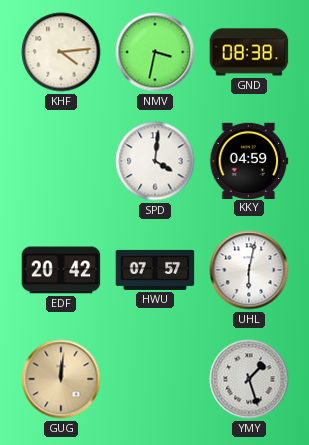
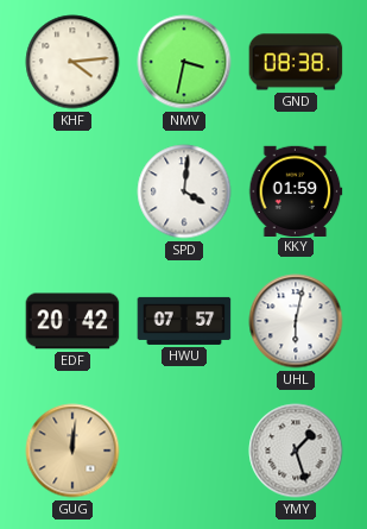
KKY: 04:59 -> 01:59
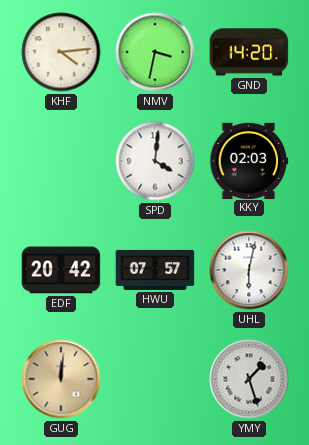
GND: 08:38 -> 14:20
KKY: 01:59 -> 02:03
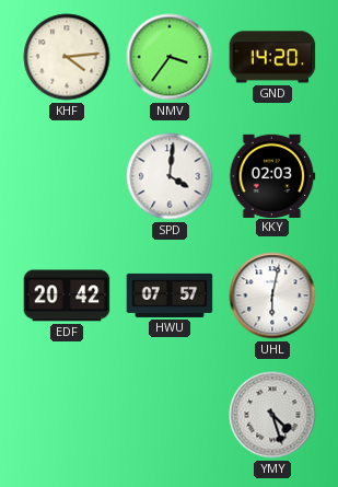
NMV: 3:32 -> 3:36
GUG: 12:01 -> none
YMY: 1:27 -> 4:27
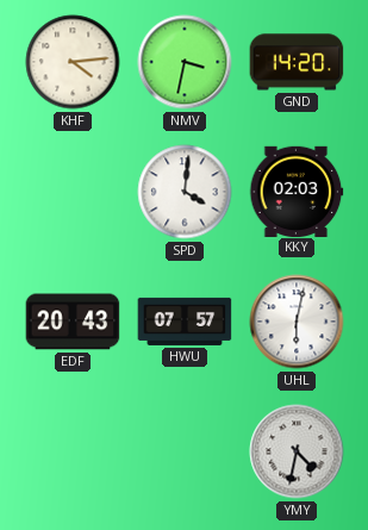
NMV: 3:36 -> 3:32
EDF: 20:42 -> 20:43
YMY: 4:27 -> 4:32
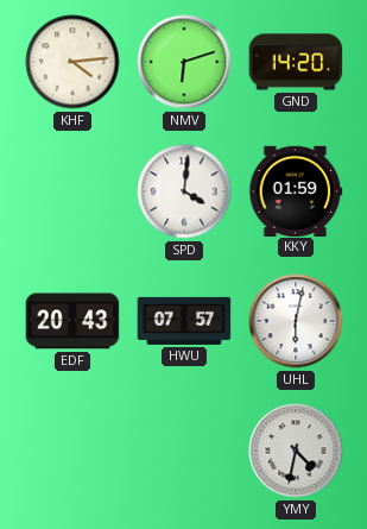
NMV: 3:32 -> 6:12
KKY: 02:03 -> 01:59
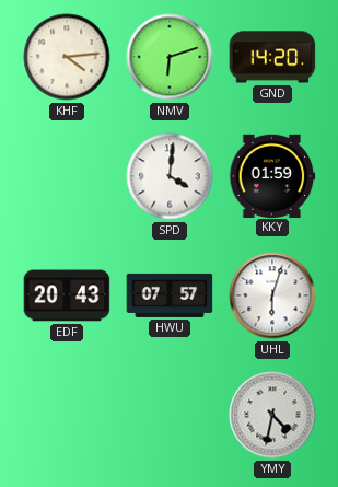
UHL: 6:02 -> 6:03
